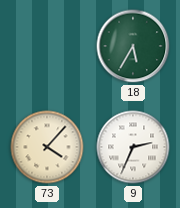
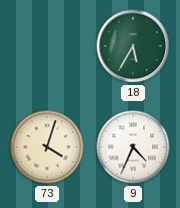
73: 4:07 -> 4:03
9: 2:34 -> 4:34
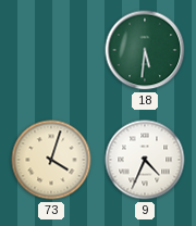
18: 5:35 -> 5:31
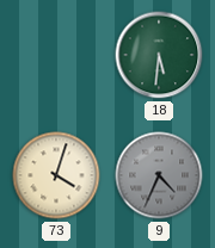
9 dial: white -> grey
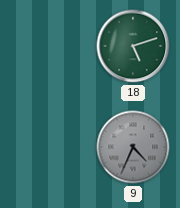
18: 5:31 -> 5:12
73: 4:03 -> none
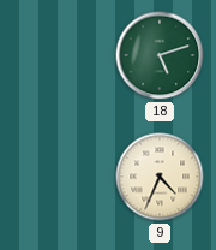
9 dial: grey -> cream
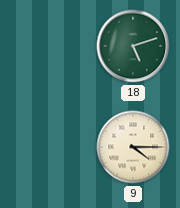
9: 4:34 -> 4:15
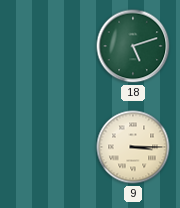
9: 4:15 -> 3:15
